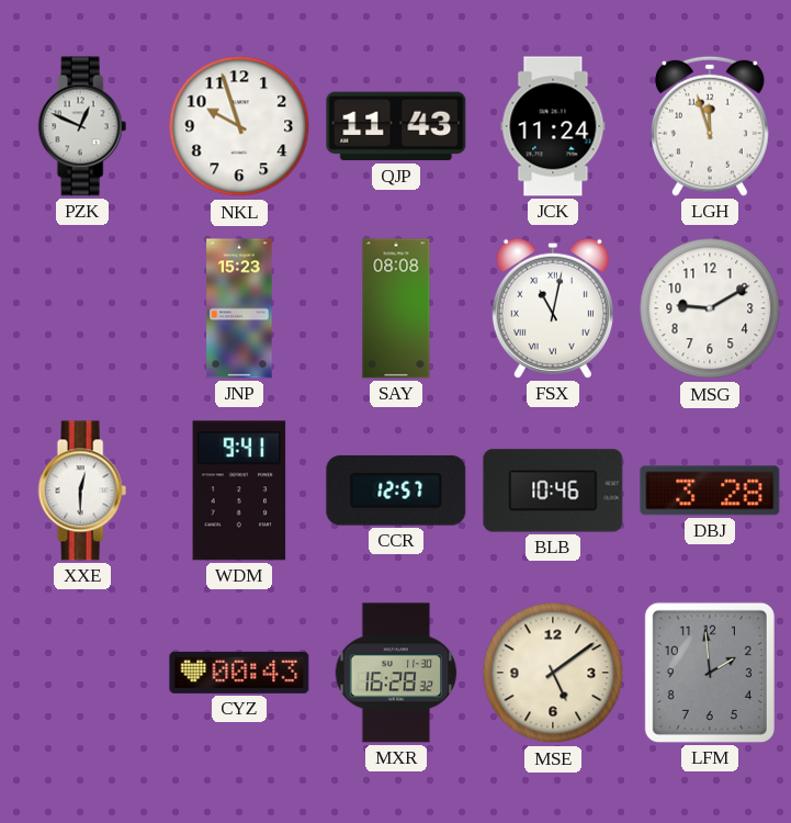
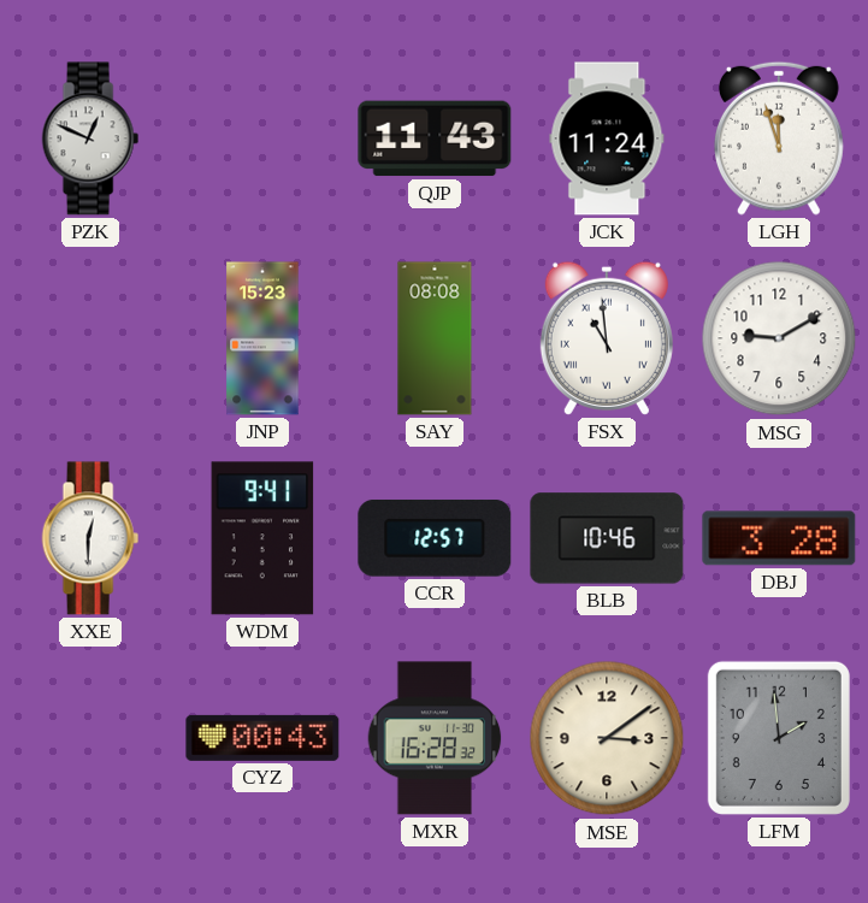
NKL: 9:57 -> none
FSX: 11:02 -> 10:59
MSE: 5:09 -> 3:09
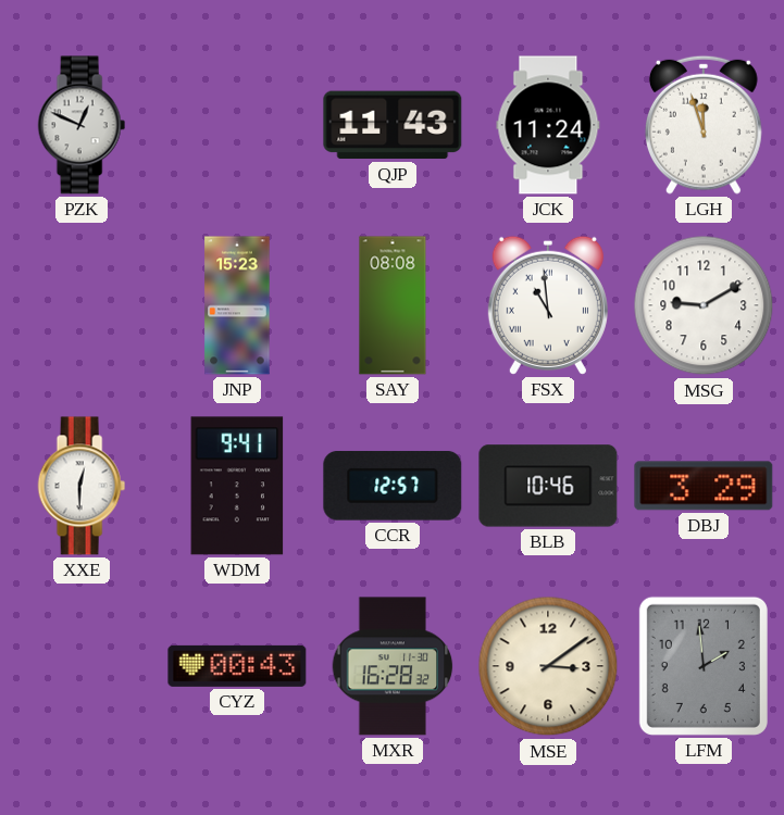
DBJ: 3:28 -> 3:29
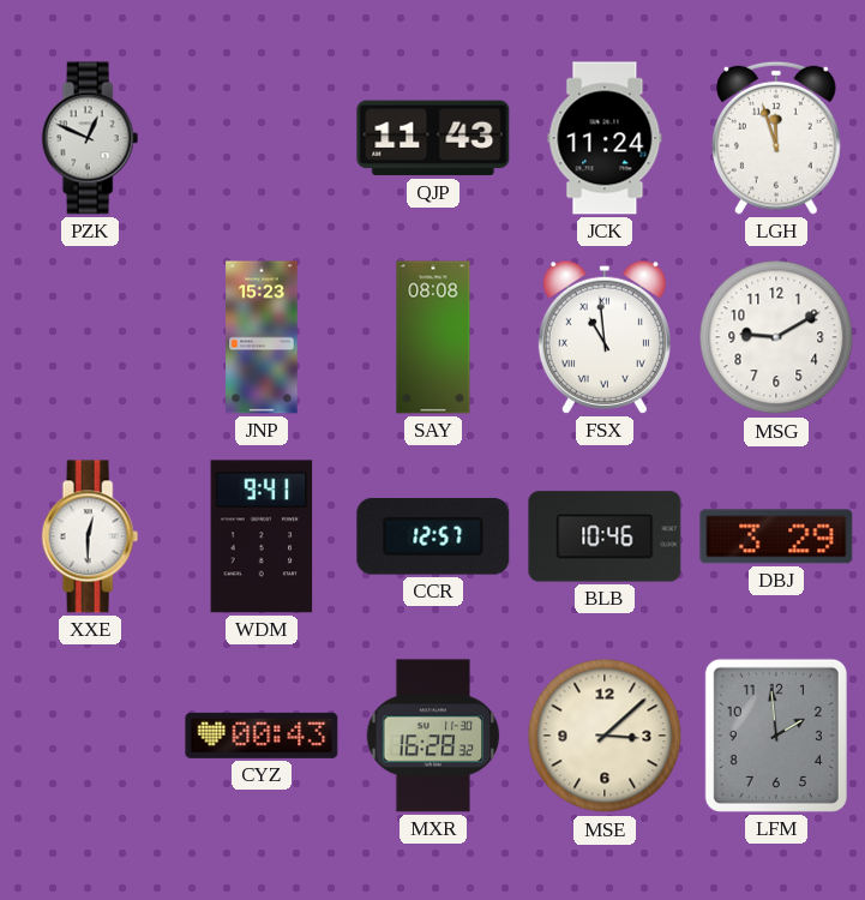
MSE: 3:09 -> 3:08
